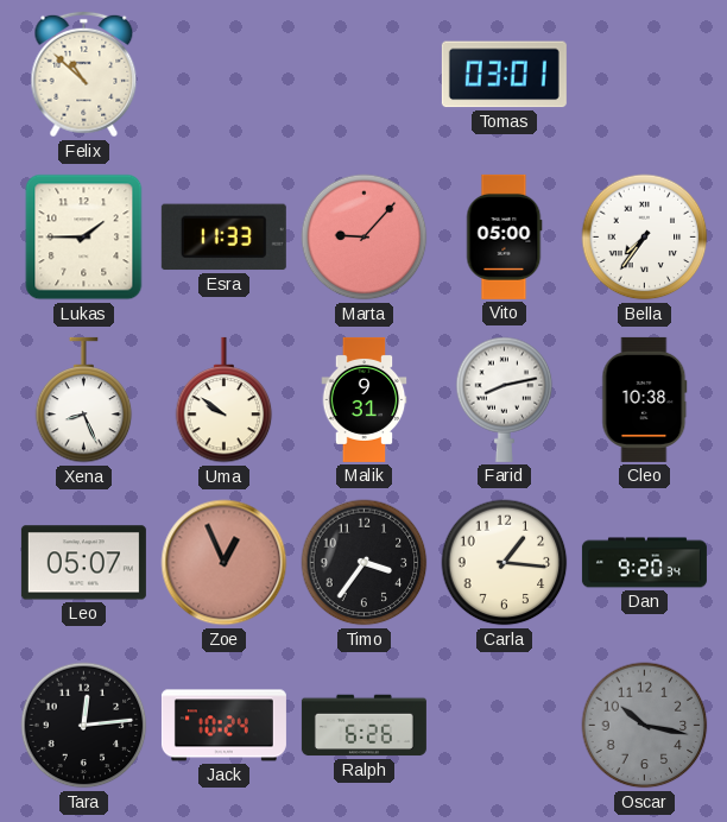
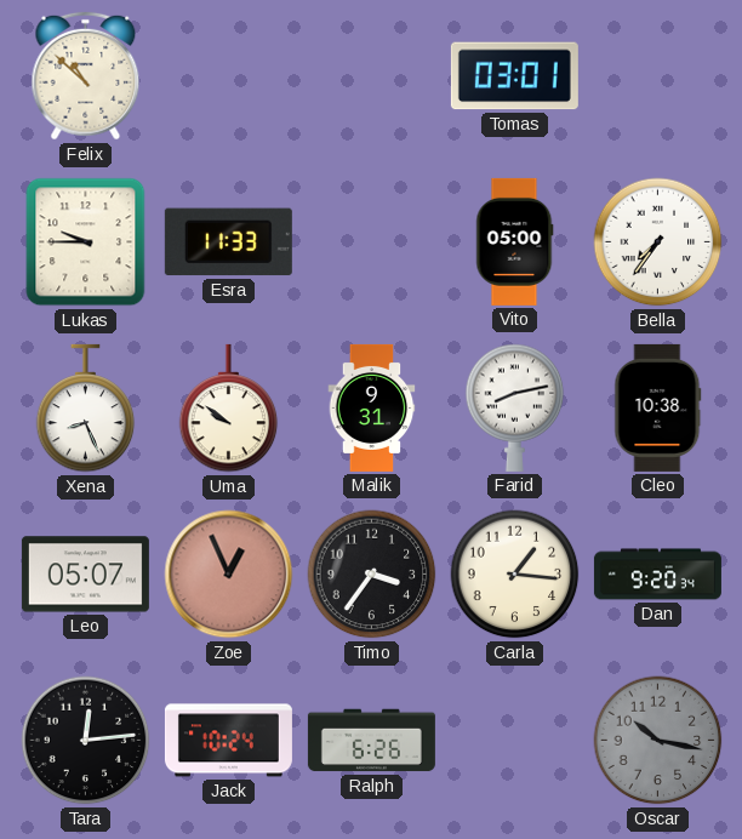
Lukas: 1:45 -> 9:45
Marta: 9:07 -> none
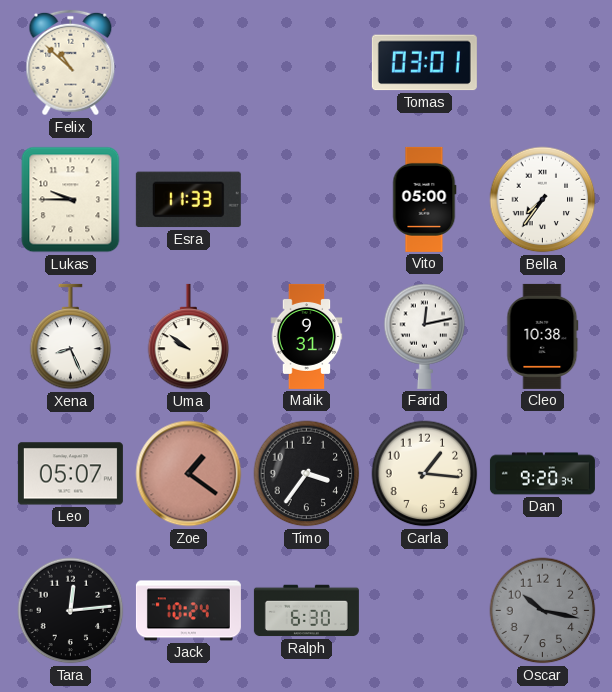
Farid: 8:13 -> 12:13
Zoe: 12:56 -> 1:21
Ralph: 6:26 -> 6:30
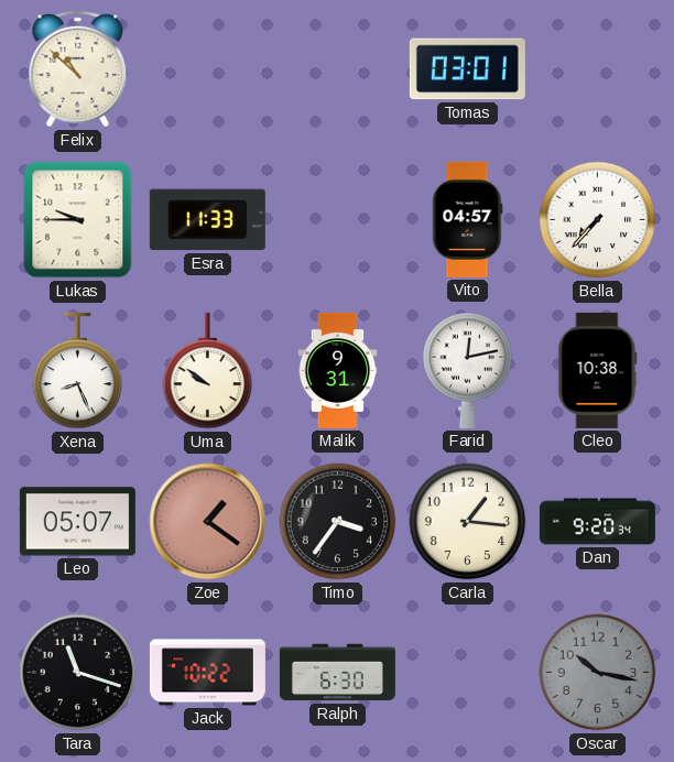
Vito: 05:00 -> 04:57
Bella: 7:36 -> 7:37
Tara: 12:14 -> 11:18
Jack: 10:24 -> 10:22
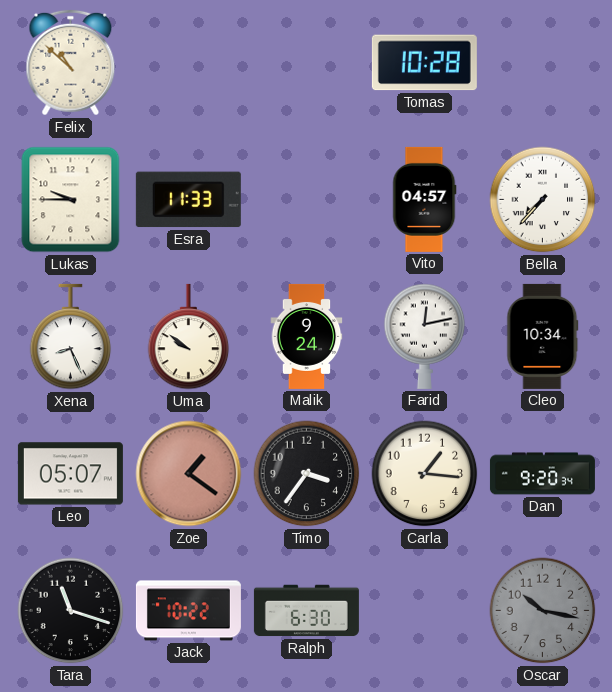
Tomas: 03:01 -> 10:28
Malik: 9:31 -> 9:24
Cleo: 10:38 -> 10:34
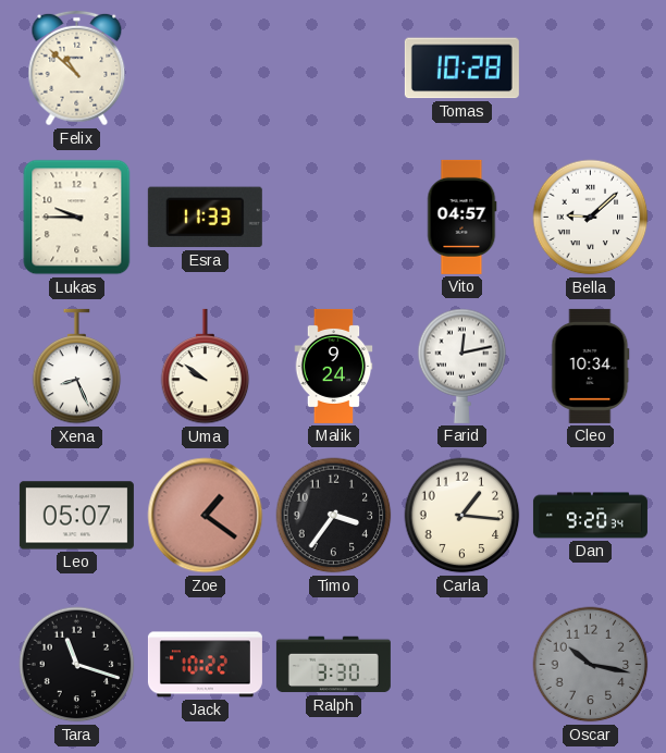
Bella: 7:37 -> 9:08
Ralph: 6:30 -> 3:30
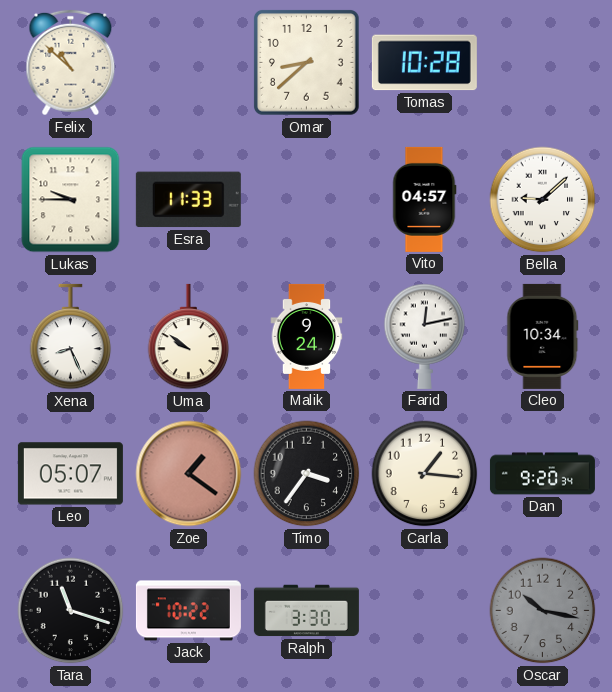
Omar: none -> 8:38
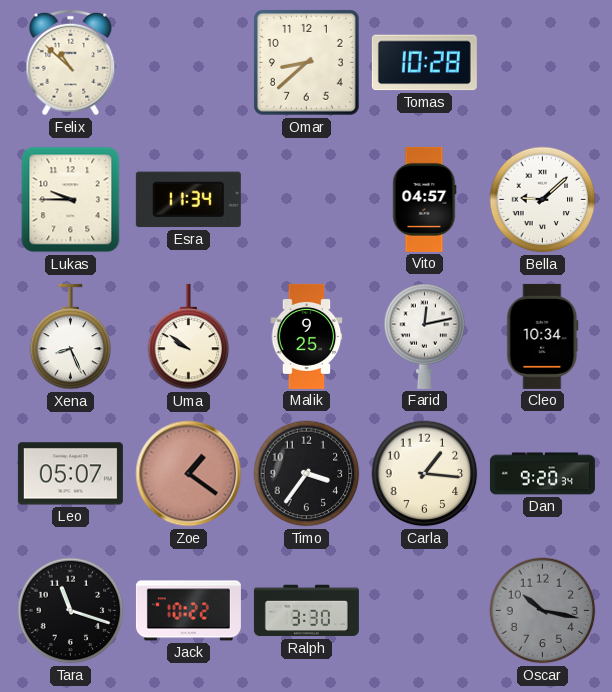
Esra: 11:33 -> 11:34
Malik: 9:24 -> 9:25
